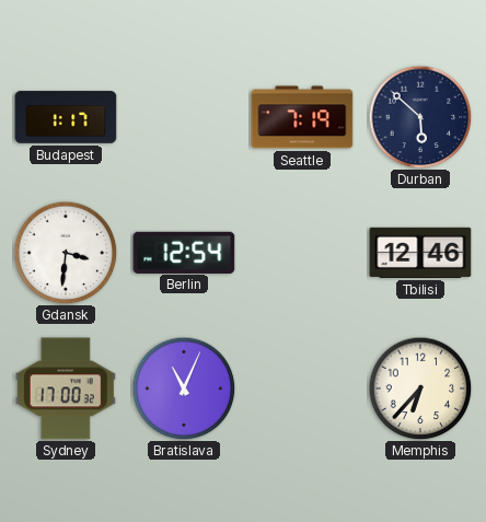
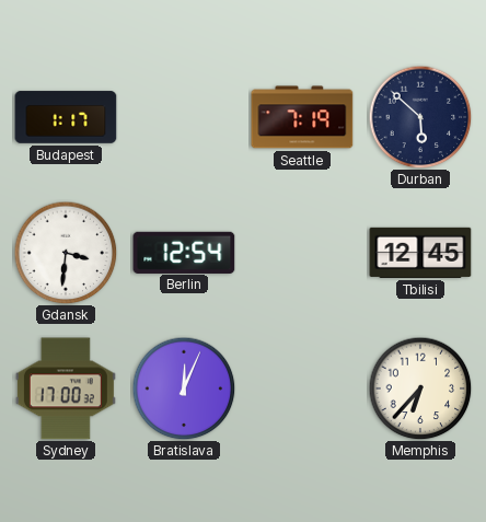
Tbilisi: 12:46 -> 12:45
Bratislava: 11:04 -> 12:04
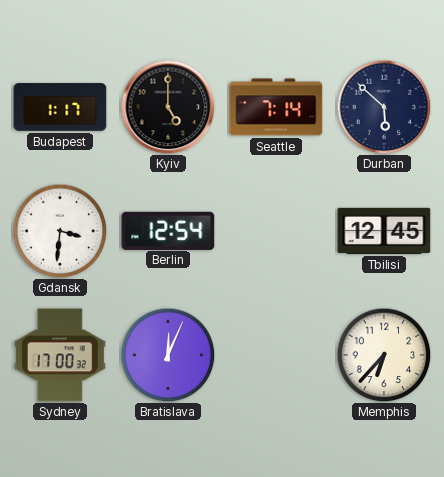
Kyiv: none -> 5:00
Seattle: 7:19 -> 7:14
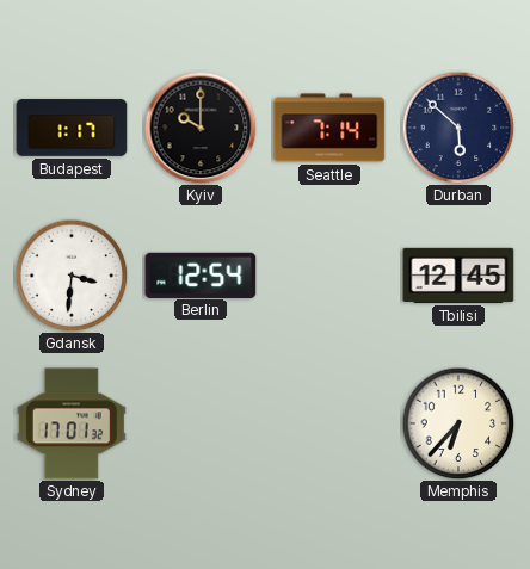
Kyiv: 5:00 -> 10:00
Sydney: 17:00 -> 17:01
Bratislava: 12:04 -> none
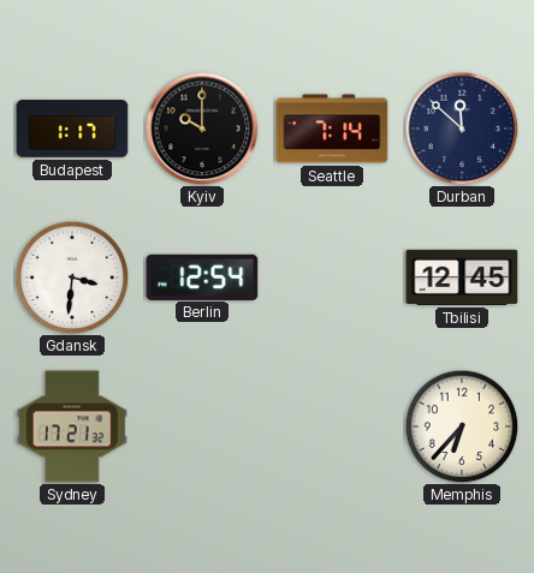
Durban: 5:52 -> 11:52
Sydney: 17:01 -> 17:21
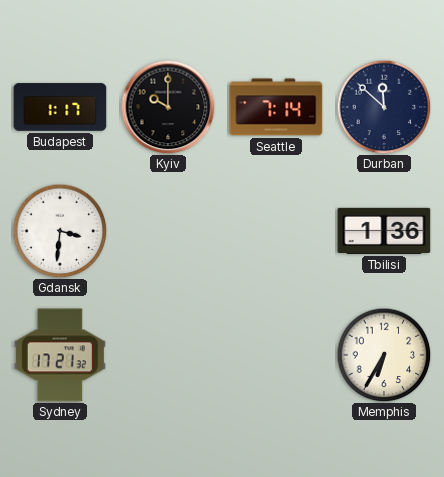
Berlin: 12:54 -> none
Tbilisi: 12:45 -> 1:36
Memphis: 6:37 -> 6:35
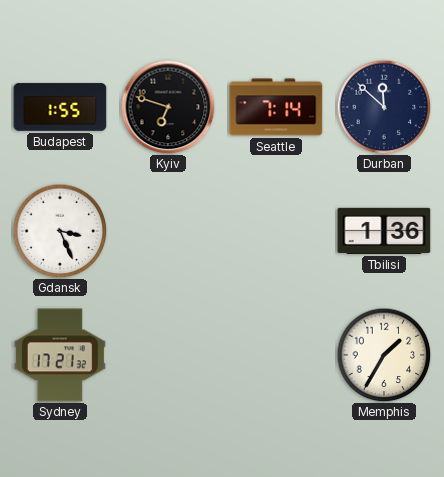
Budapest: 1:17 -> 1:55
Kyiv: 10:00 -> 6:48
Gdansk: 3:31 -> 3:26
Memphis: 6:35 -> 1:35
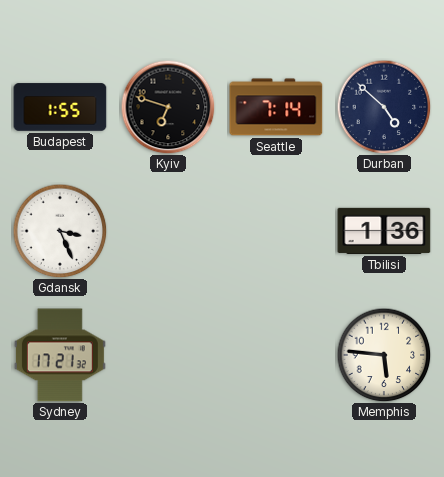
Durban: 11:52 -> 4:52
Memphis: 1:35 -> 5:46
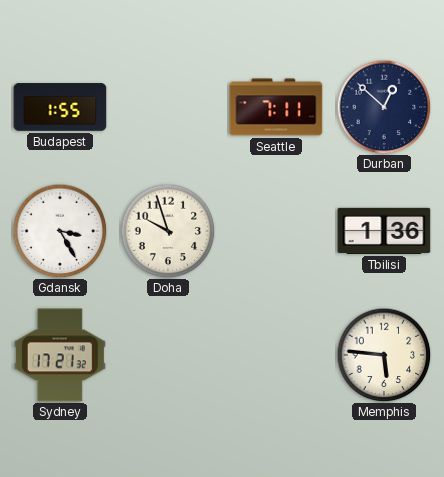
Kyiv: 6:48 -> none
Seattle: 7:14 -> 7:11
Durban: 4:52 -> 12:52
Gdansk: 3:26 -> 3:25
Doha: none -> 9:57
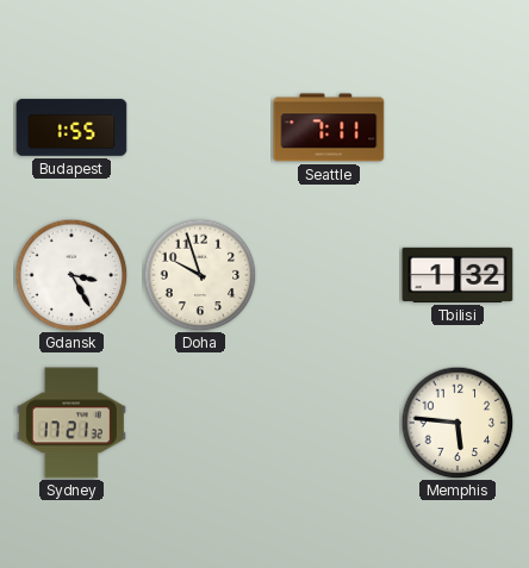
Durban: 12:52 -> none
Tbilisi: 1:36 -> 1:32
